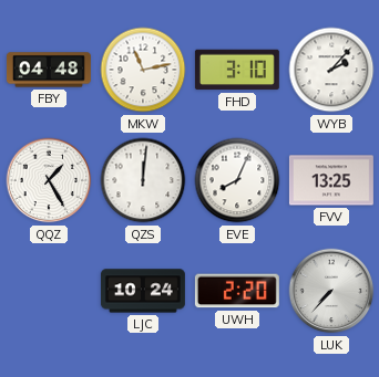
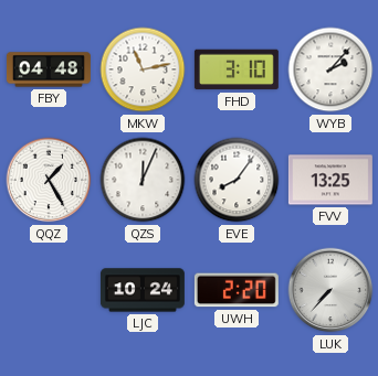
QZS: 12:01 -> 12:04
EVE: 8:04 -> 8:06
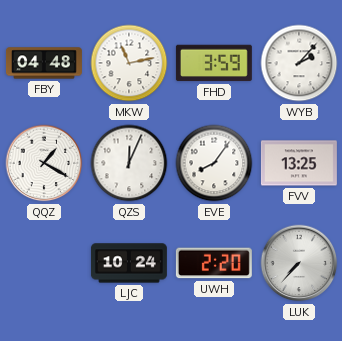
FHD: 3:10 -> 3:59
QQZ: 1:25 -> 1:20
